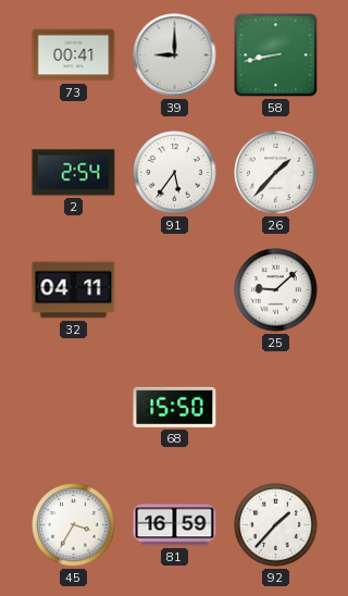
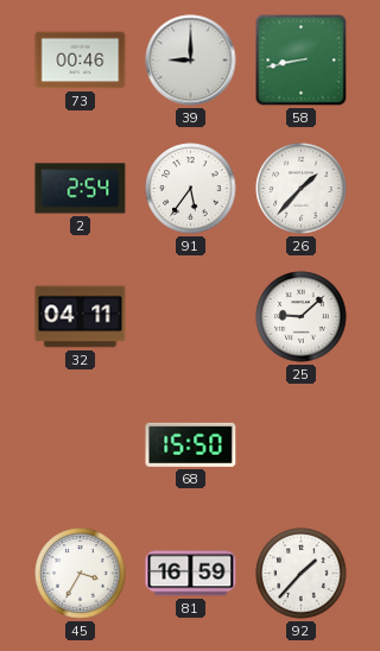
73: 00:41 -> 00:46
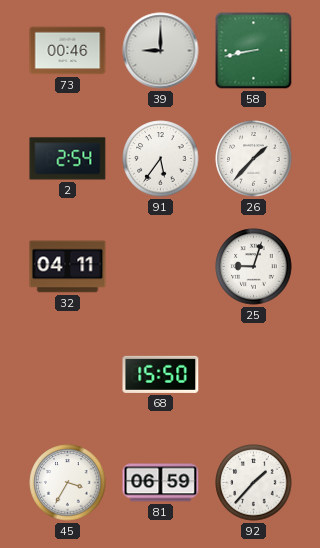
25: 9:08 -> 9:03
81: 16:59 -> 06:59
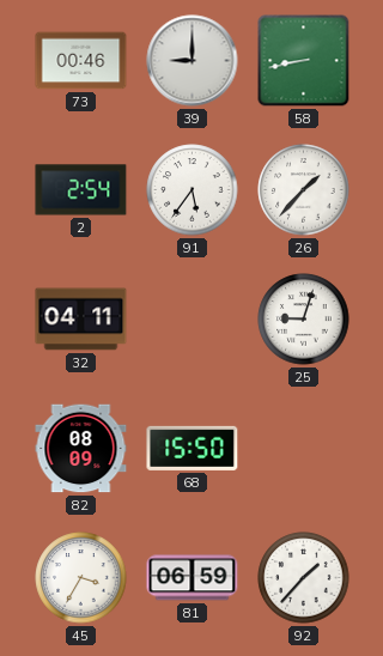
82: none -> 08:09
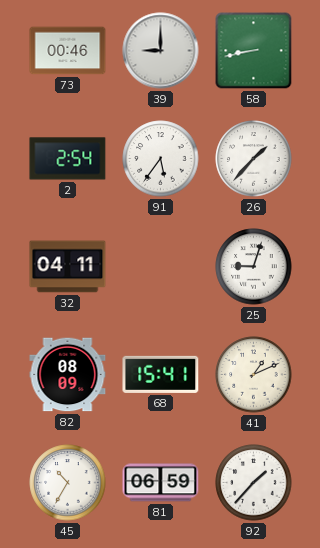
68: 15:50 -> 15:41
41: none -> 1:11
45: 3:35 -> 10:35
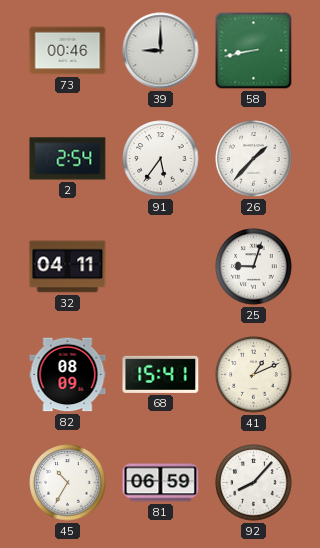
92: 1:37 -> 8:07
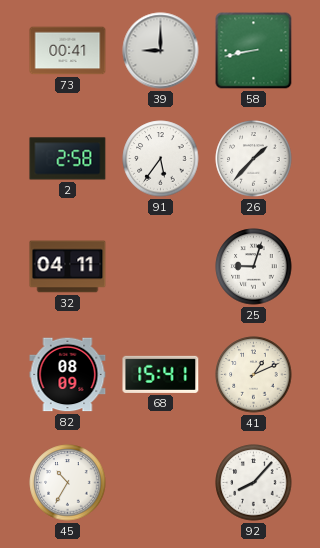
73: 00:46 -> 00:41
2: 2:54 -> 2:58
81: 06:59 -> none
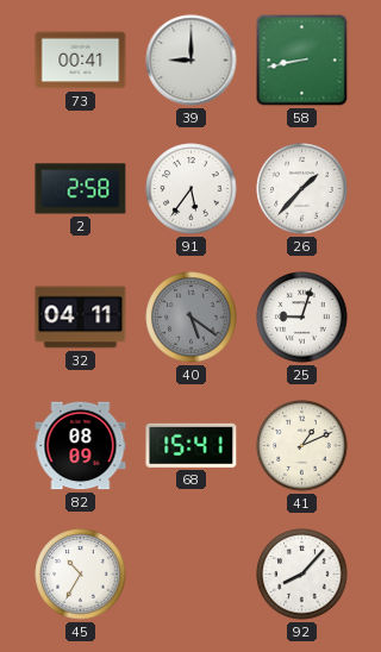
40: none -> 5:21
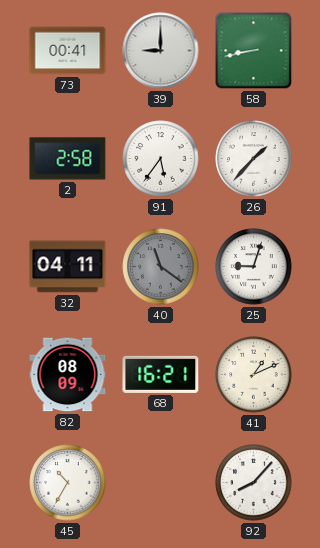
40: 5:21 -> 11:21
68: 15:41 -> 16:21
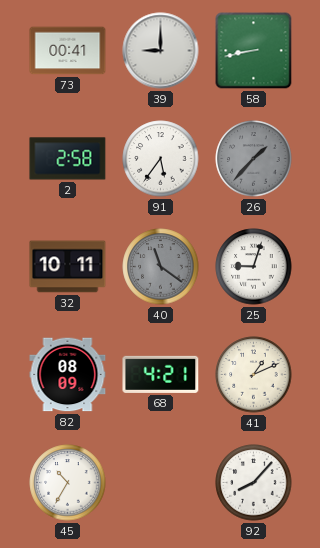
26 dial: white -> grey
32: 04:11 -> 10:11
68: 16:21 -> 4:21
